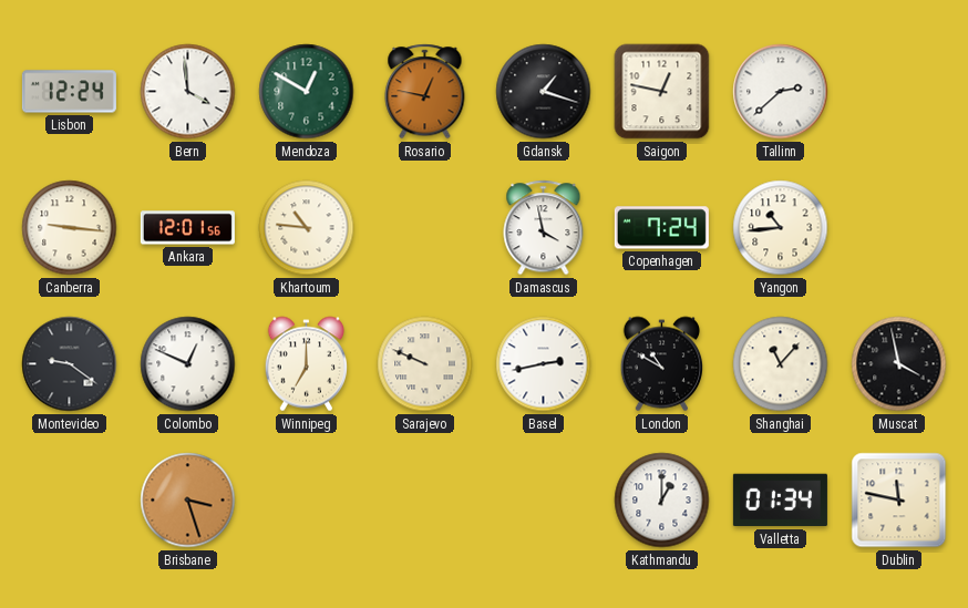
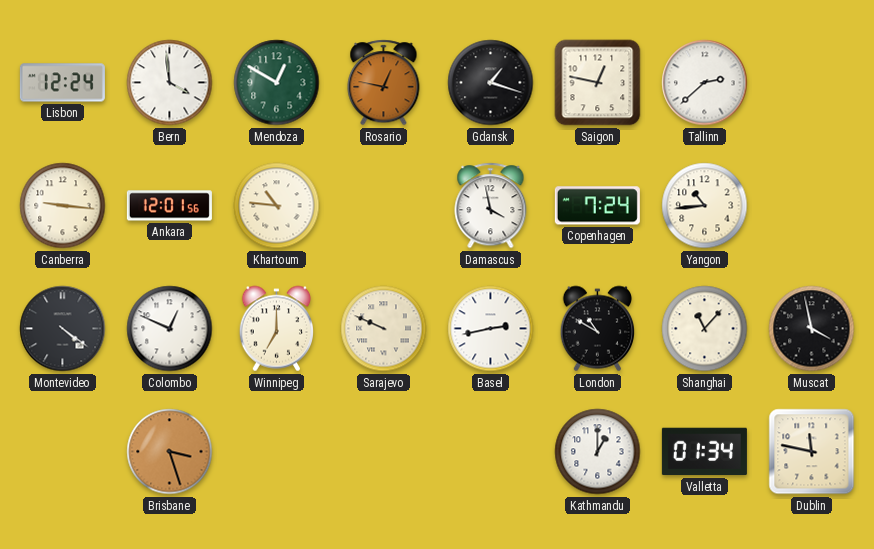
Montevideo: 9:21 -> 4:21
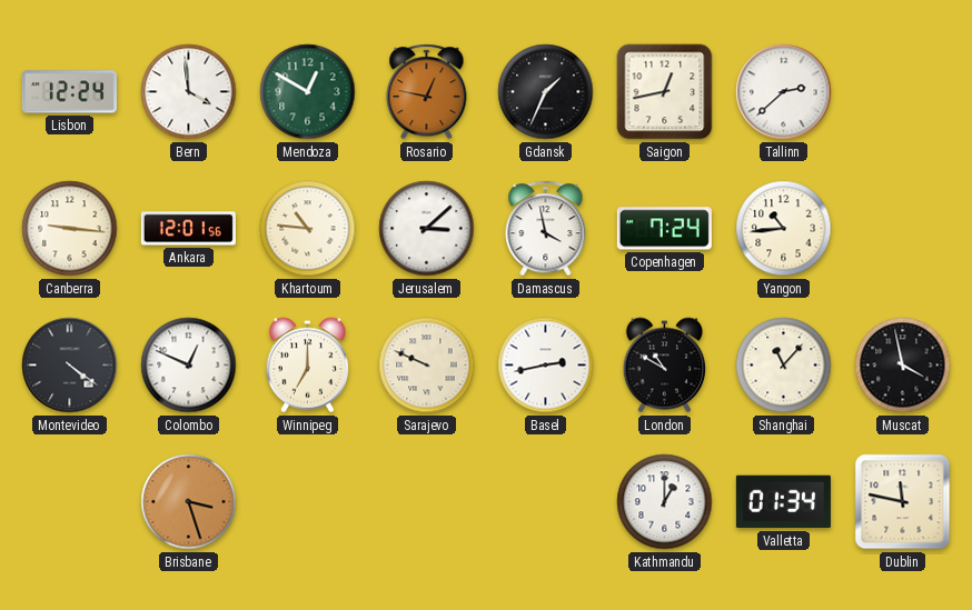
Gdansk: 1:18 -> 1:34
Saigon: 12:47 -> 12:43
Jerusalem: none -> 3:08
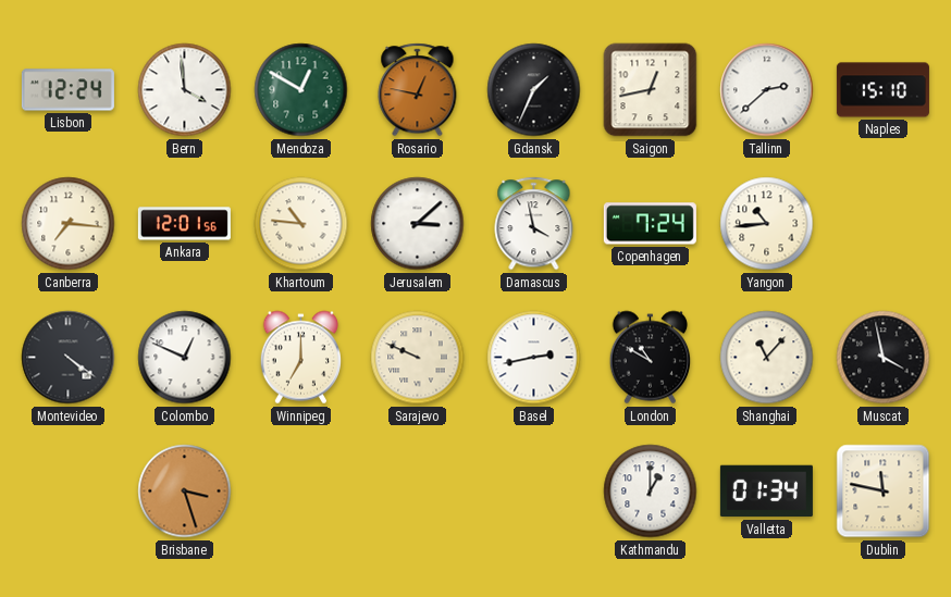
Naples: none -> 15:10
Canberra: 9:16 -> 7:16
